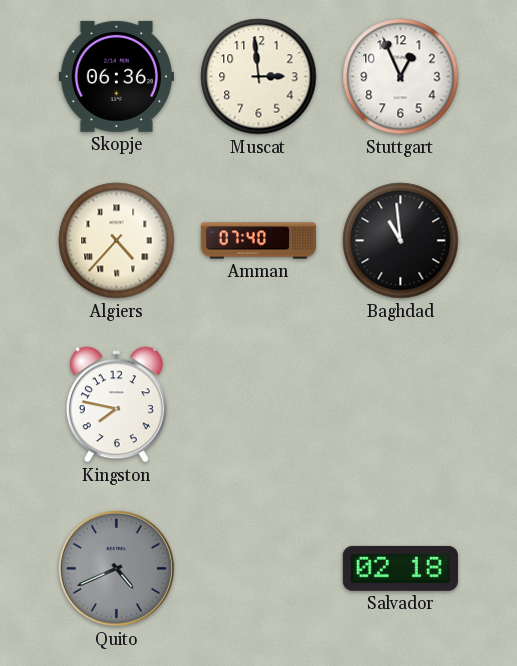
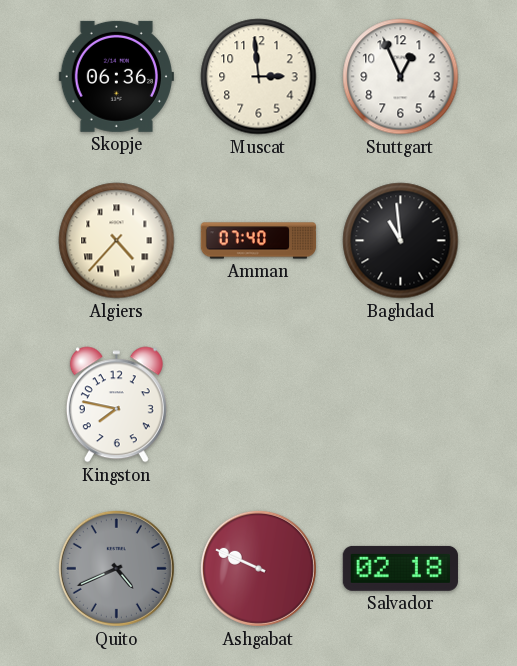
Ashgabat: none -> 9:49
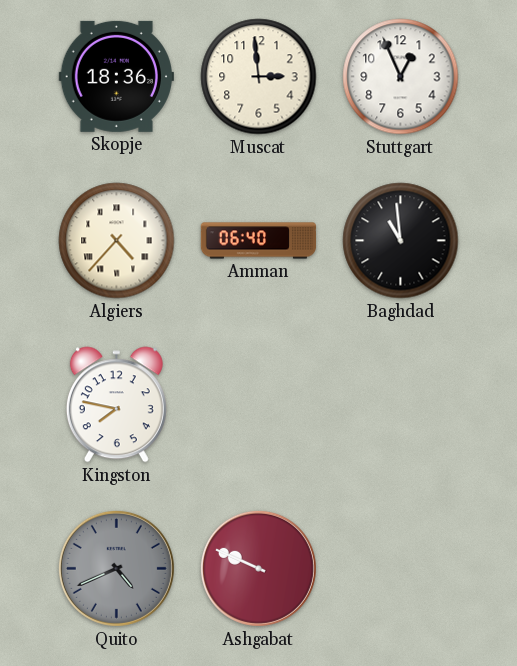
Skopje: 06:36 -> 18:36
Amman: 07:40 -> 06:40
Salvador: 02:18 -> none
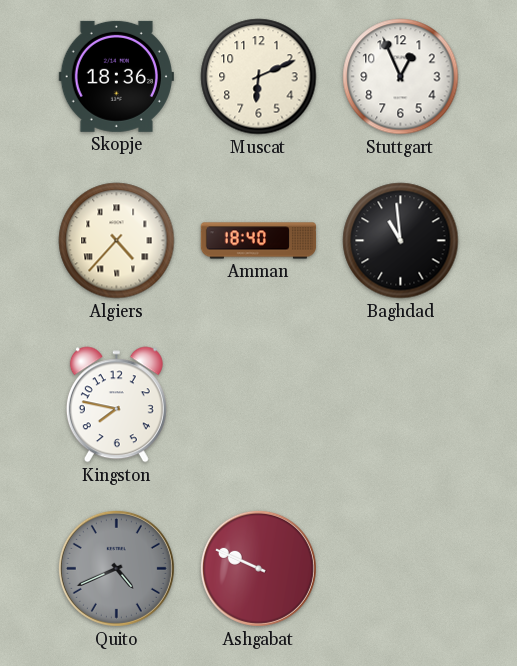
Muscat: 2:59 -> 6:11
Amman: 06:40 -> 18:40
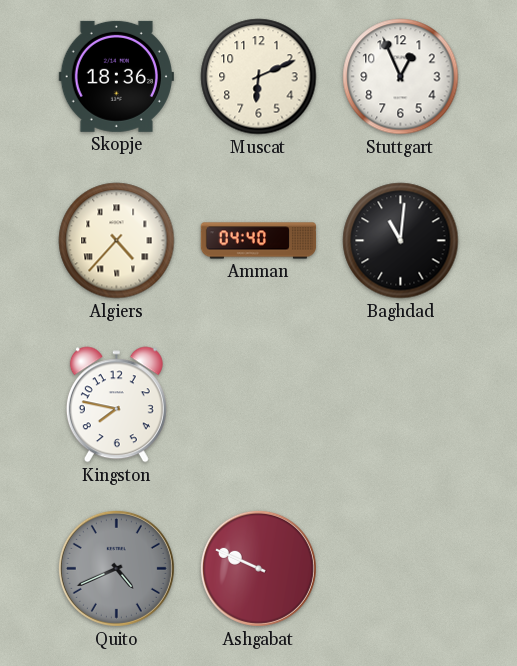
Amman: 18:40 -> 04:40
Baghdad: 10:59 -> 11:01
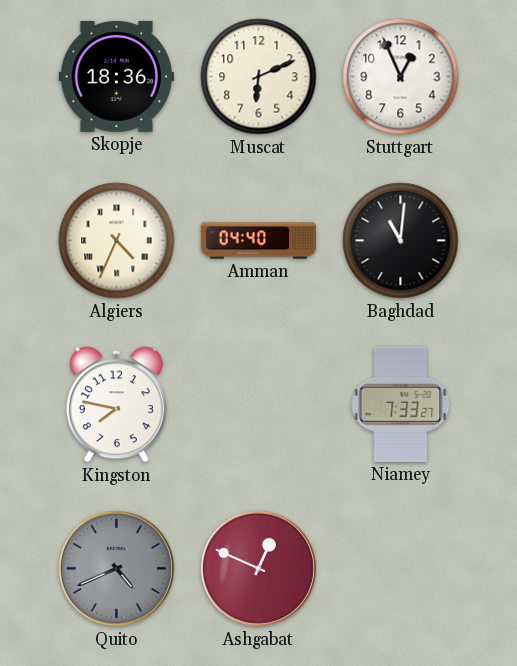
Algiers: 4:37 -> 4:34
Niamey: none -> 7:33
Ashgabat: 9:49 -> 12:49
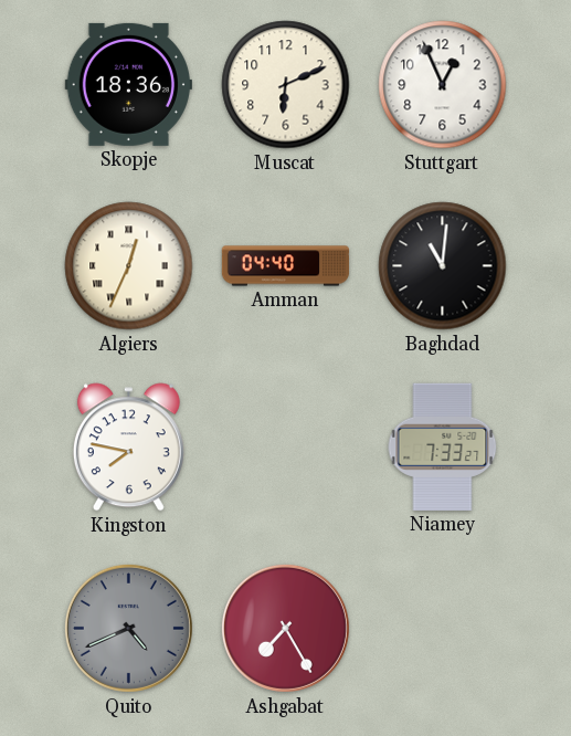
Algiers: 4:34 -> 12:34
Ashgabat: 12:49 -> 7:25
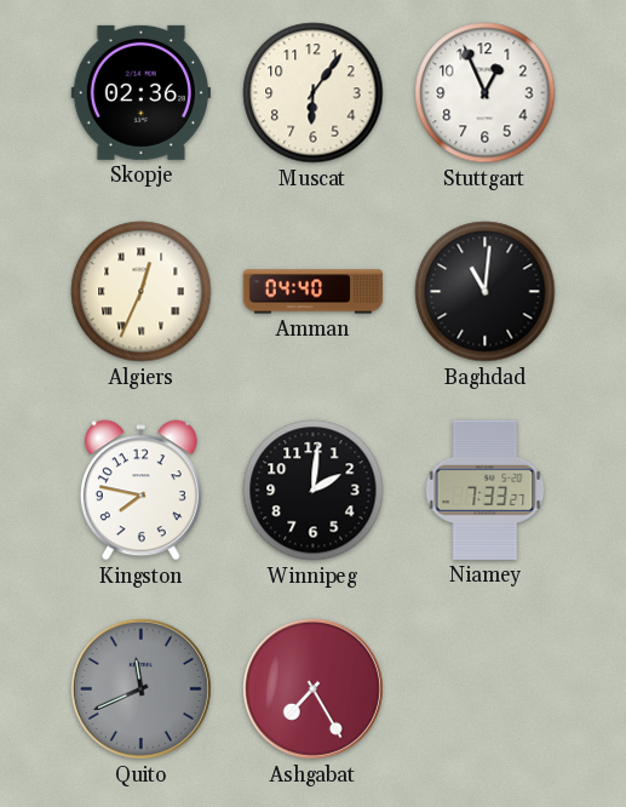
Skopje: 18:36 -> 02:36
Muscat: 6:11 -> 6:06
Winnipeg: none -> 2:01
Quito: 4:41 -> 11:41
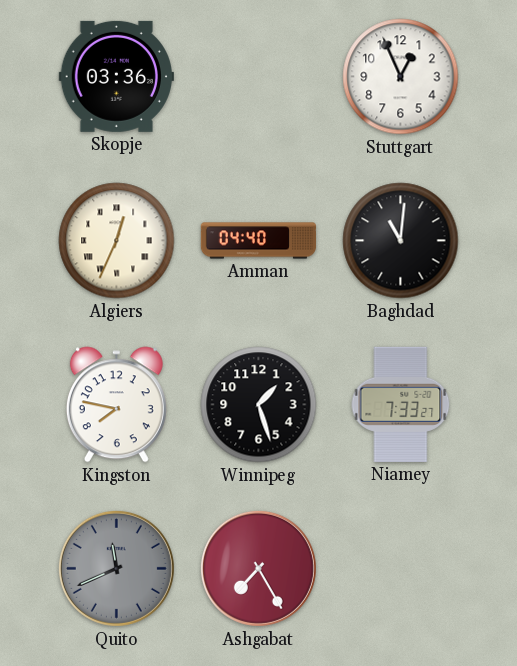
Skopje: 02:36 -> 03:36
Muscat: 6:06 -> none
Winnipeg: 2:01 -> 1:27
